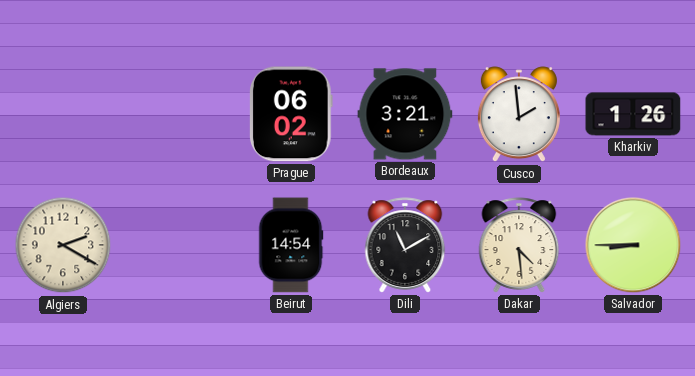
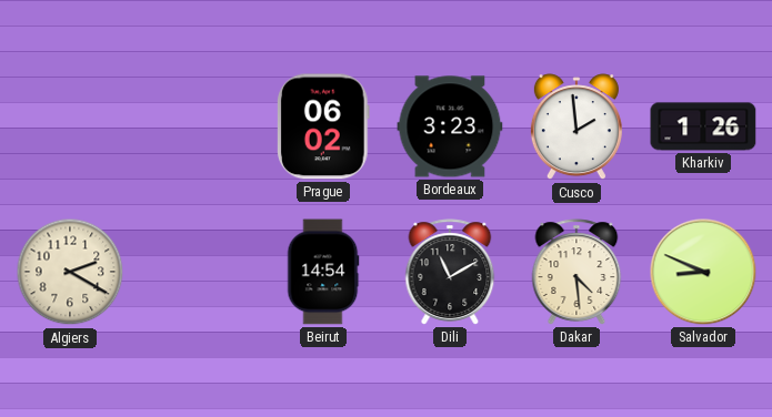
Bordeaux: 3:21 -> 3:23
Salvador: 8:45 -> 8:49
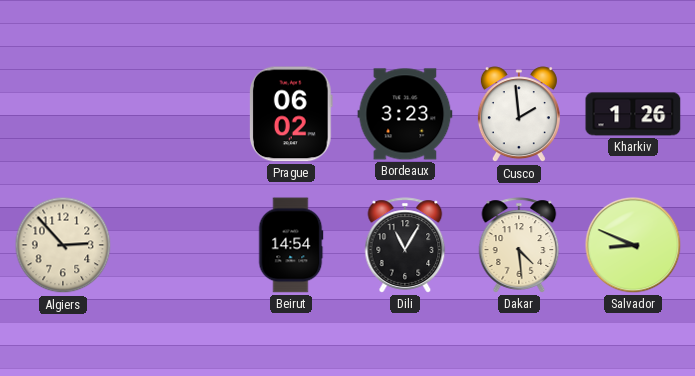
Algiers: 2:20 -> 2:53
Dili: 11:10 -> 11:05
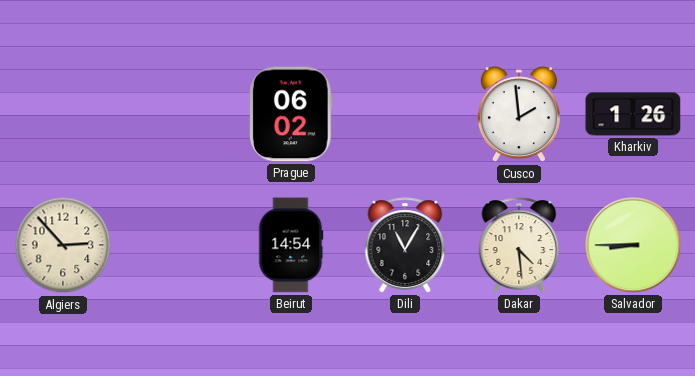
Bordeaux: 3:23 -> none
Salvador: 8:49 -> 8:45
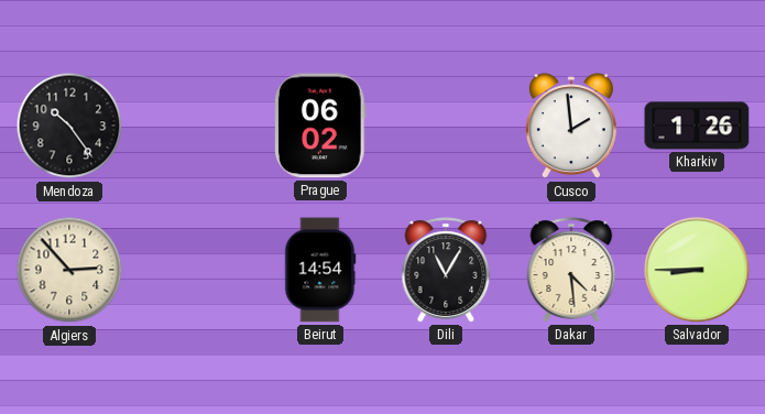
Mendoza: none -> 10:24
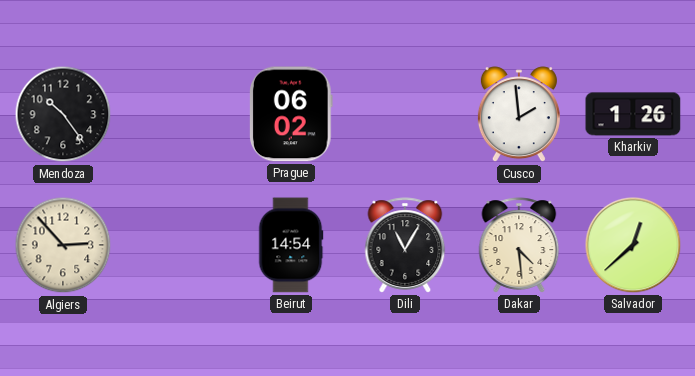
Salvador: 8:45 -> 12:38
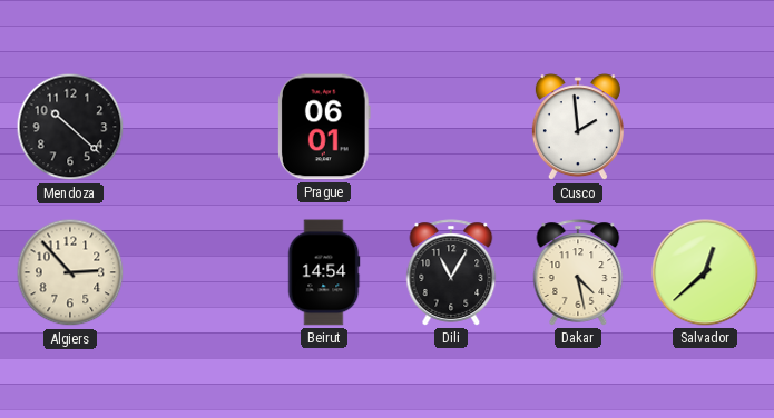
Mendoza: 10:24 -> 10:22
Prague: 06:02 -> 06:01
Kharkiv: 1:26 -> none
Dakar: 4:29 -> 4:28
